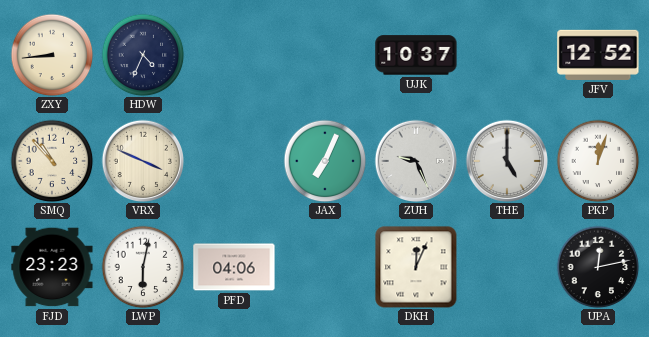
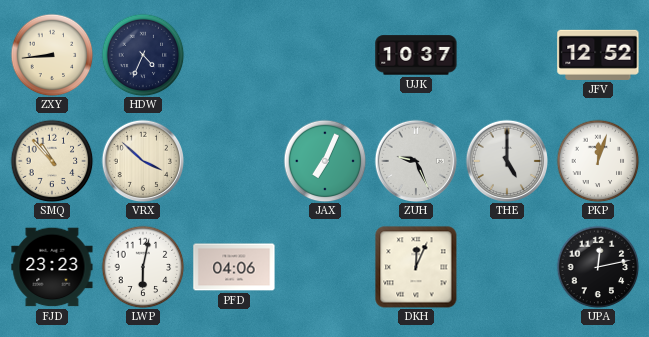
VRX: 3:49 -> 3:52
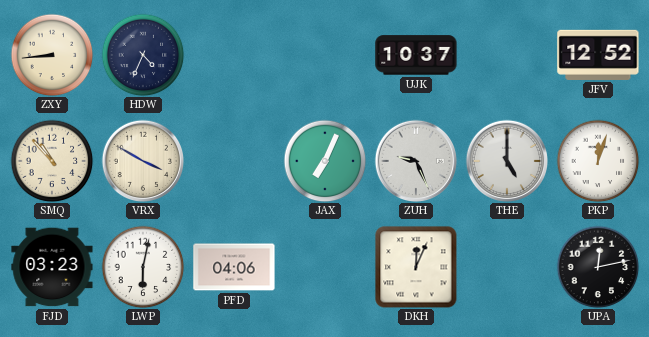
VRX: 3:52 -> 3:50
FJD: 23:23 -> 03:23
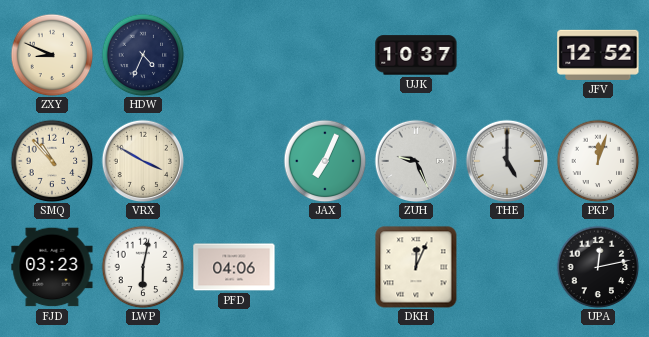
ZXY: 8:44 -> 8:49
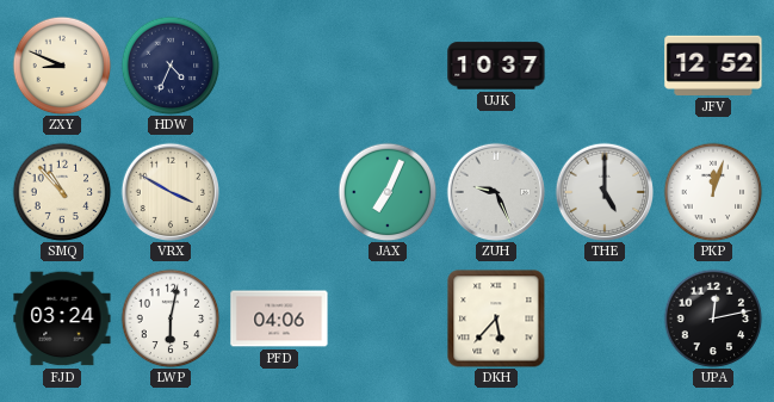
FJD: 03:23 -> 03:24
DKH: 12:04 -> 5:37
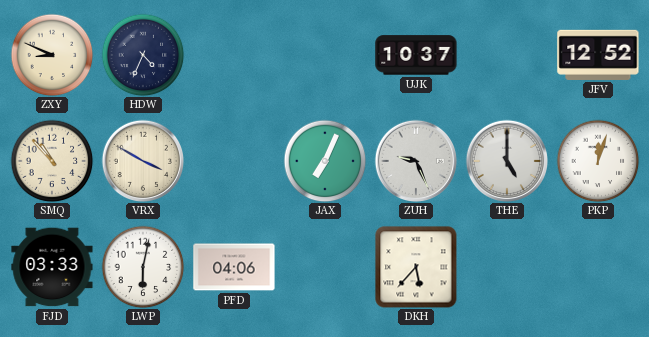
FJD: 03:24 -> 03:33
UPA: 12:13 -> none
